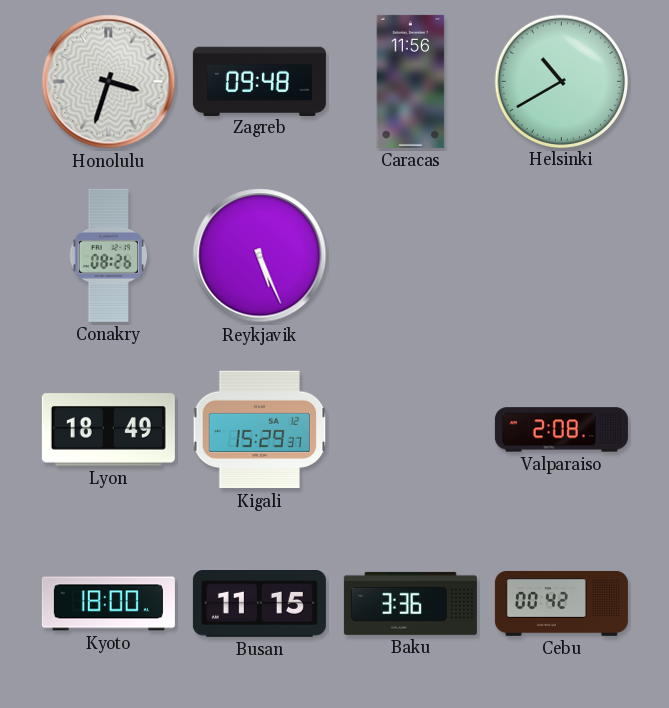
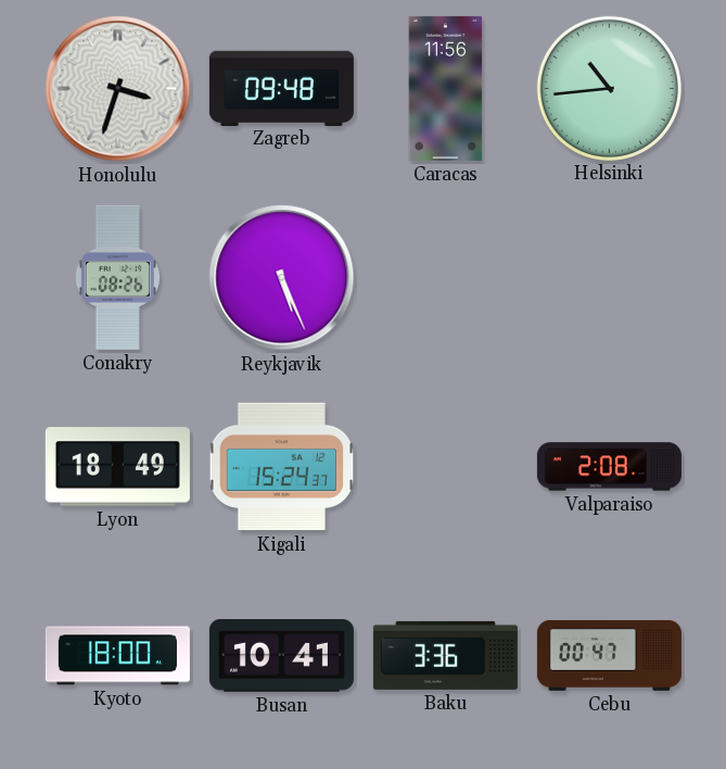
Helsinki: 10:40 -> 10:44
Kigali: 15:29 -> 15:24
Busan: 11:15 -> 10:41
Cebu: 00:42 -> 00:47
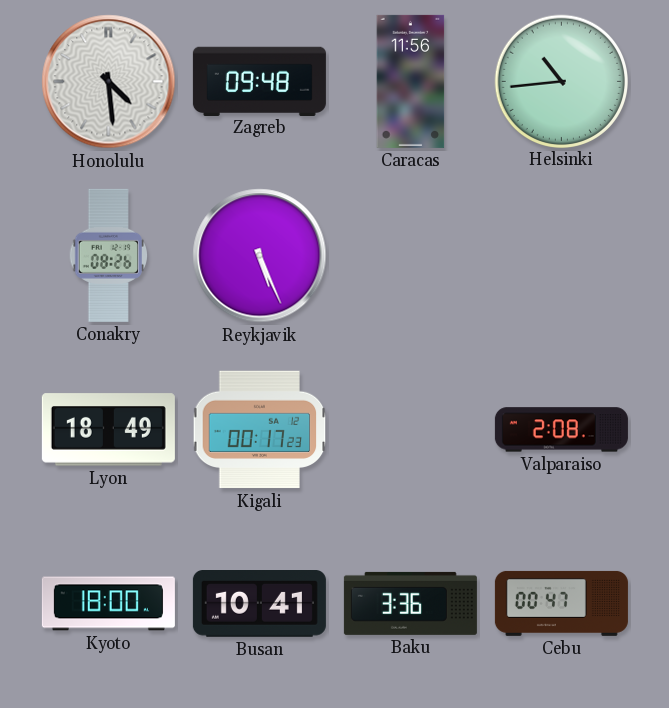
Honolulu: 3:33 -> 4:29
Kigali: 15:24 -> 00:17
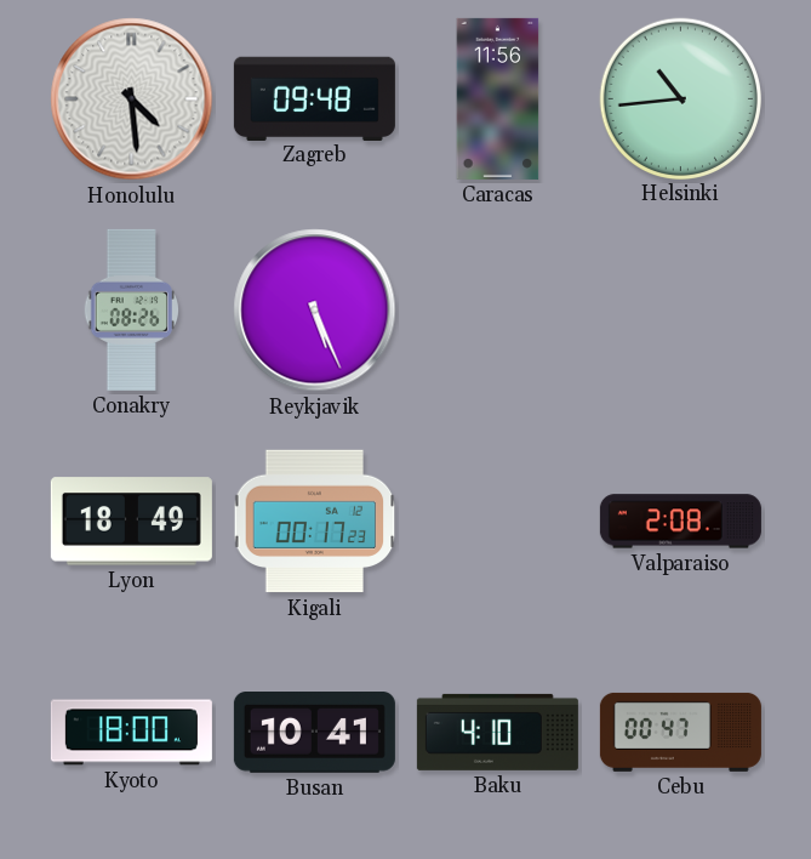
Baku: 3:36 -> 4:10
